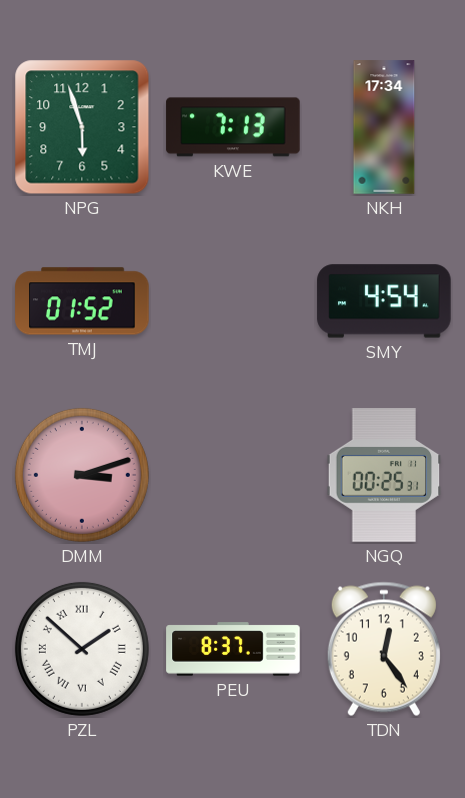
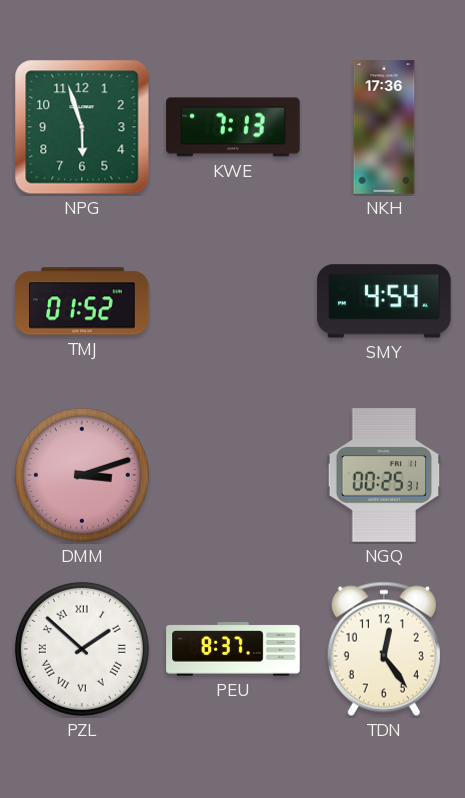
NKH: 17:34 -> 17:36
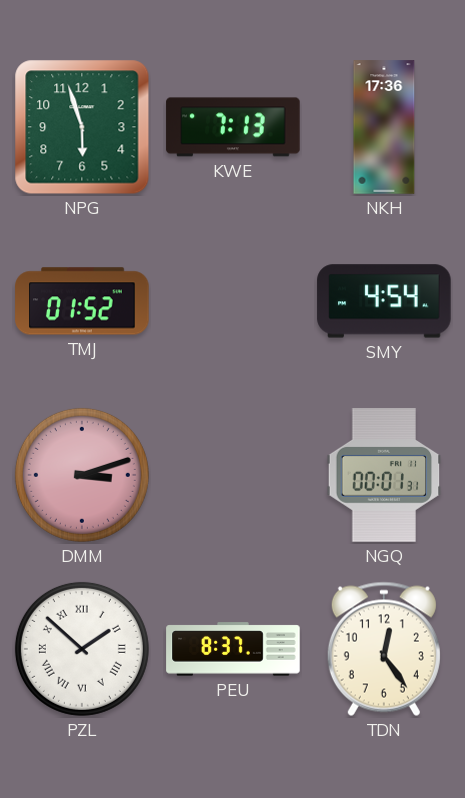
NGQ: 00:25 -> 00:01
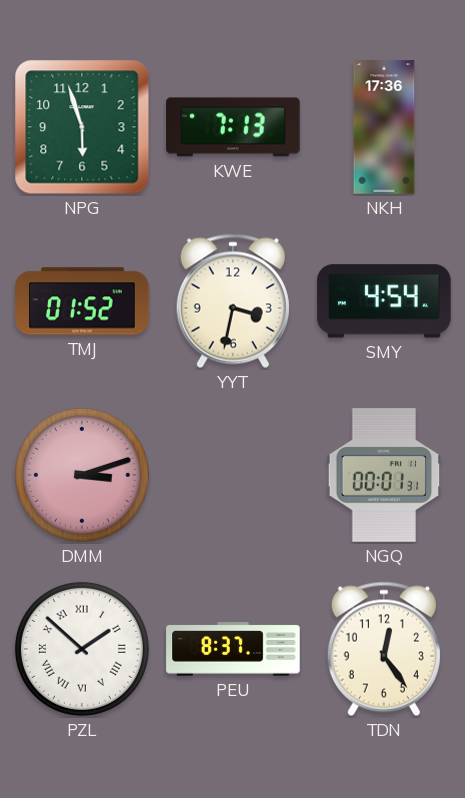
YYT: none -> 3:32
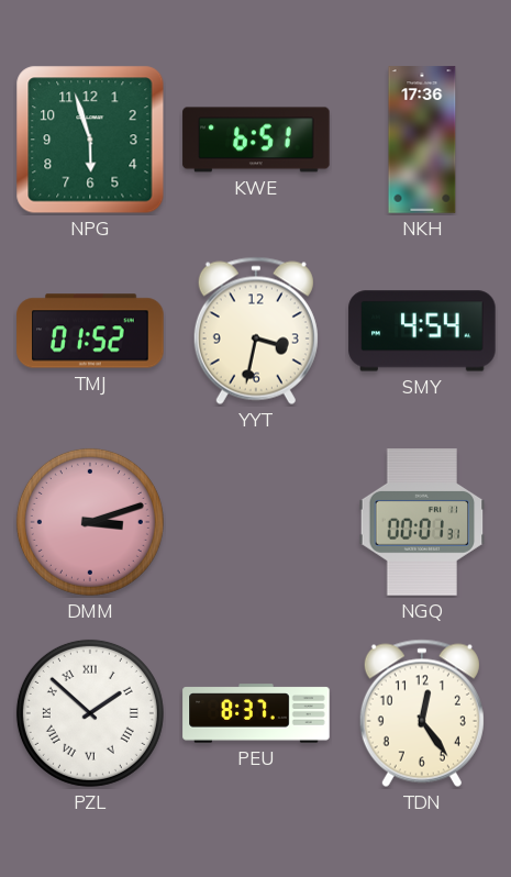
KWE: 7:13 -> 6:51
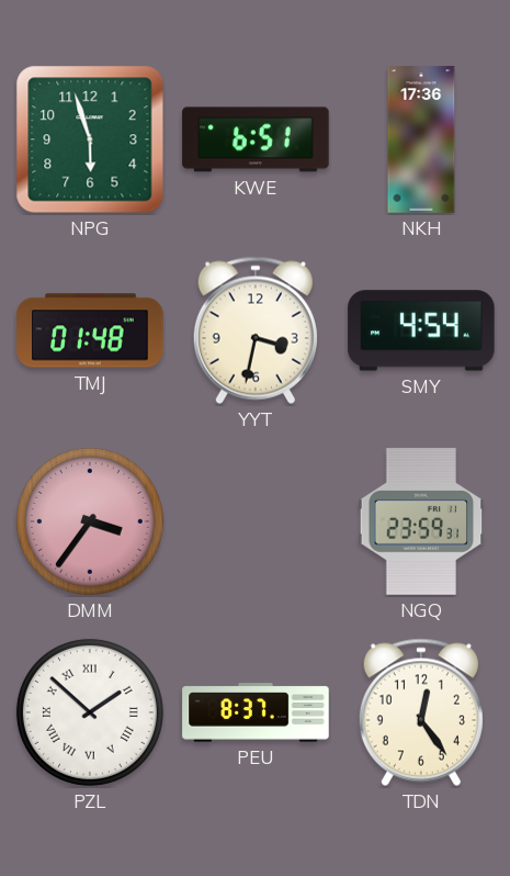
TMJ: 01:52 -> 01:48
DMM: 3:12 -> 3:36
NGQ: 00:01 -> 23:59
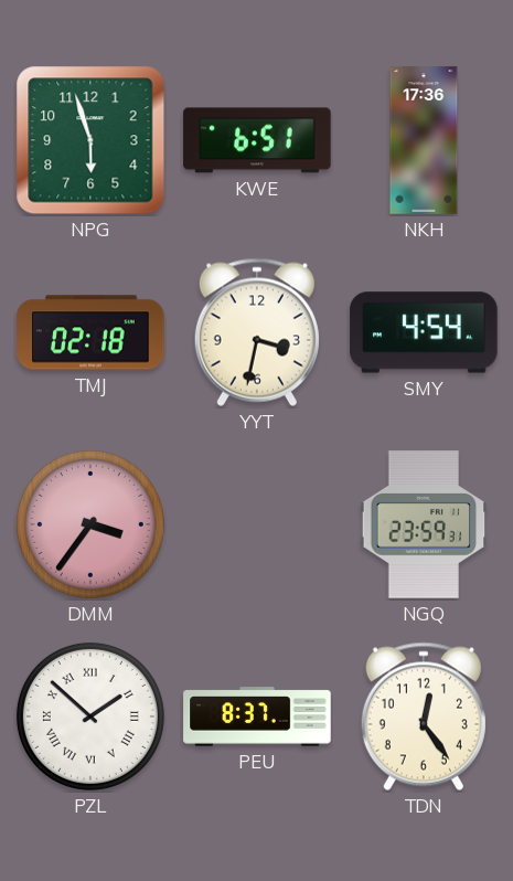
TMJ: 01:48 -> 02:18
